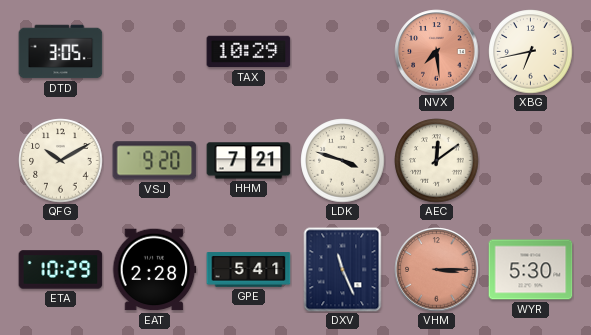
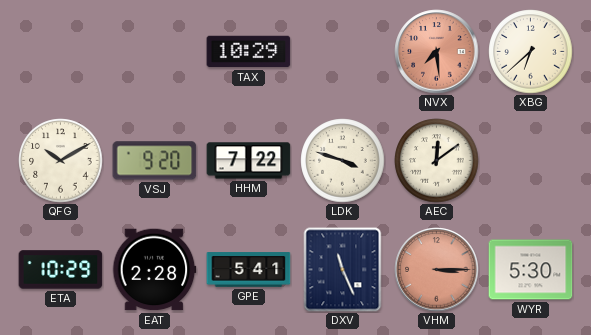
DTD: 3:05 -> none
XBG: 6:43 -> 6:38
HHM: 7:21 -> 7:22
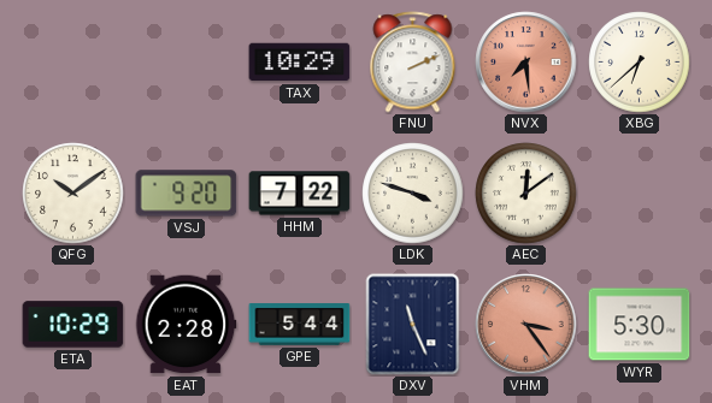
FNU: none -> 2:11
QFG: 10:10 -> 10:09
GPE: 5:41 -> 5:44
VHM: 3:15 -> 3:24
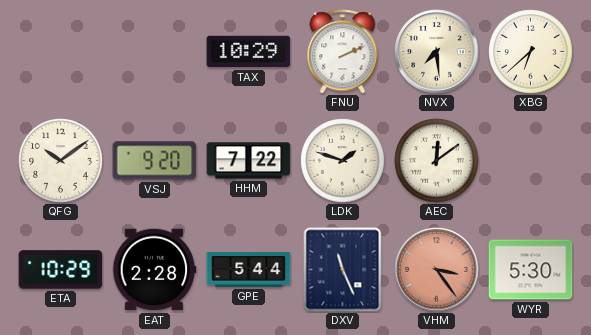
NVX dial: salmon -> cream
LDK: 3:48 -> 1:48
